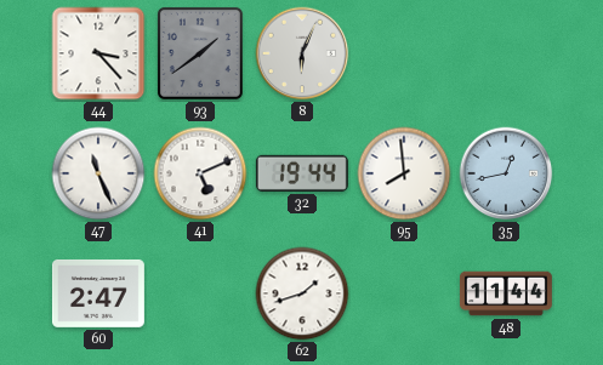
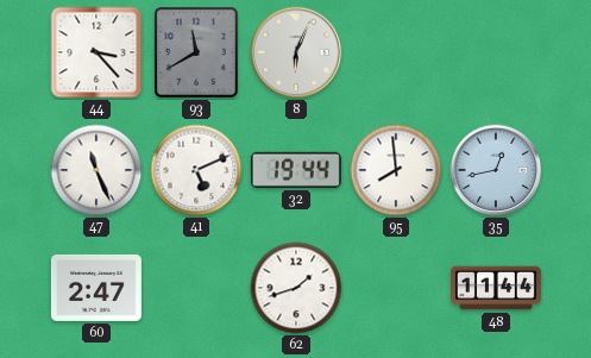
93: 1:39 -> 11:40
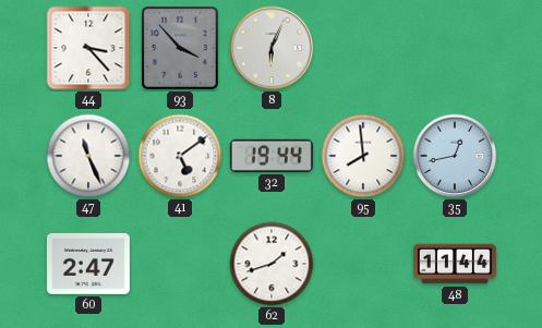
93: 11:40 -> 3:53
41: 5:11 -> 5:09
